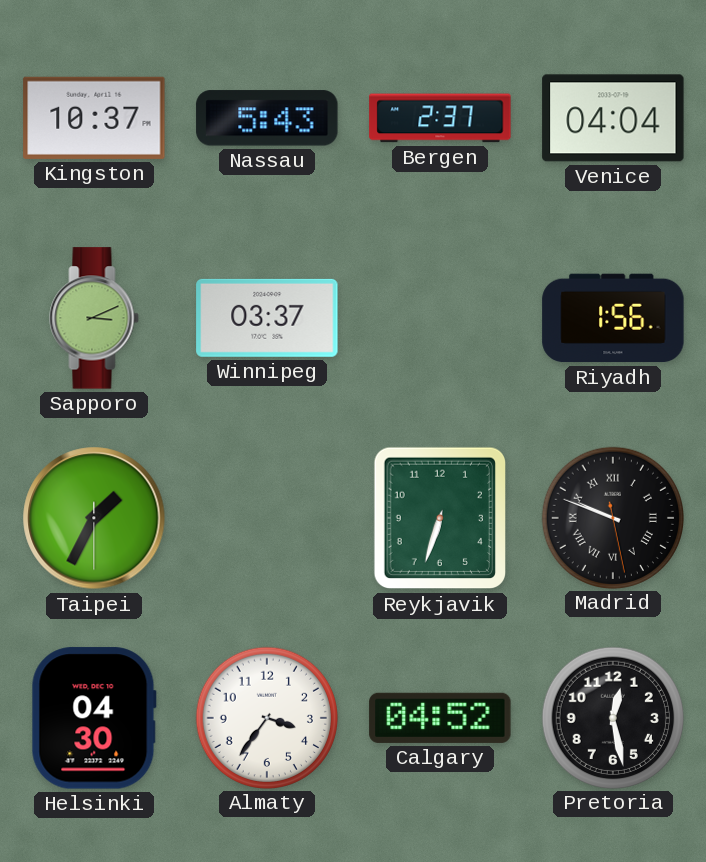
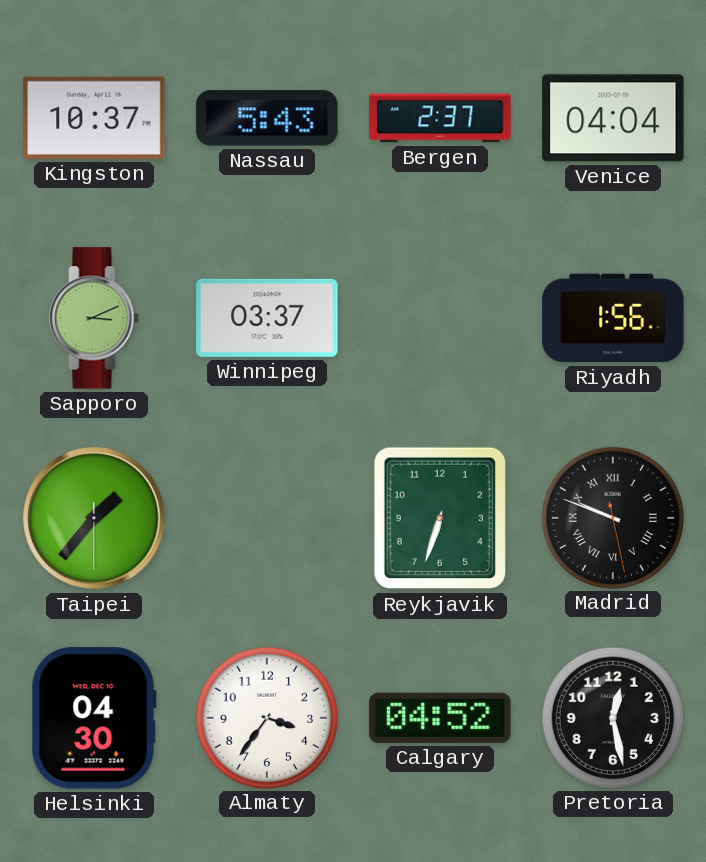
Taipei: 1:34 -> 1:36
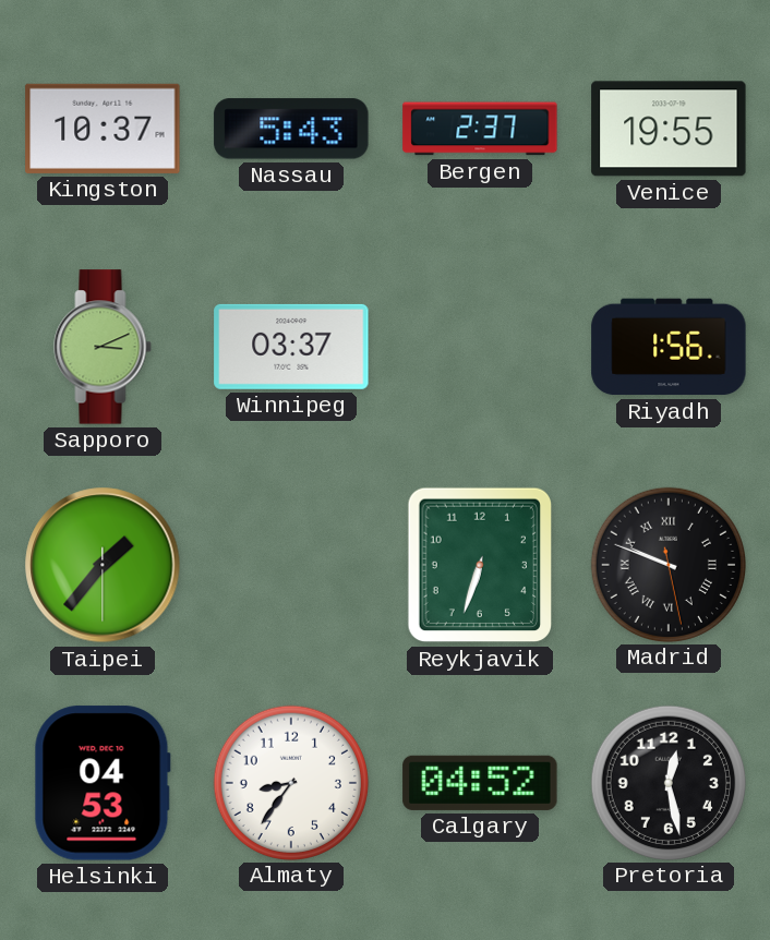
Venice: 04:04 -> 19:55
Helsinki: 04:30 -> 04:53
Almaty: 3:36 -> 8:36
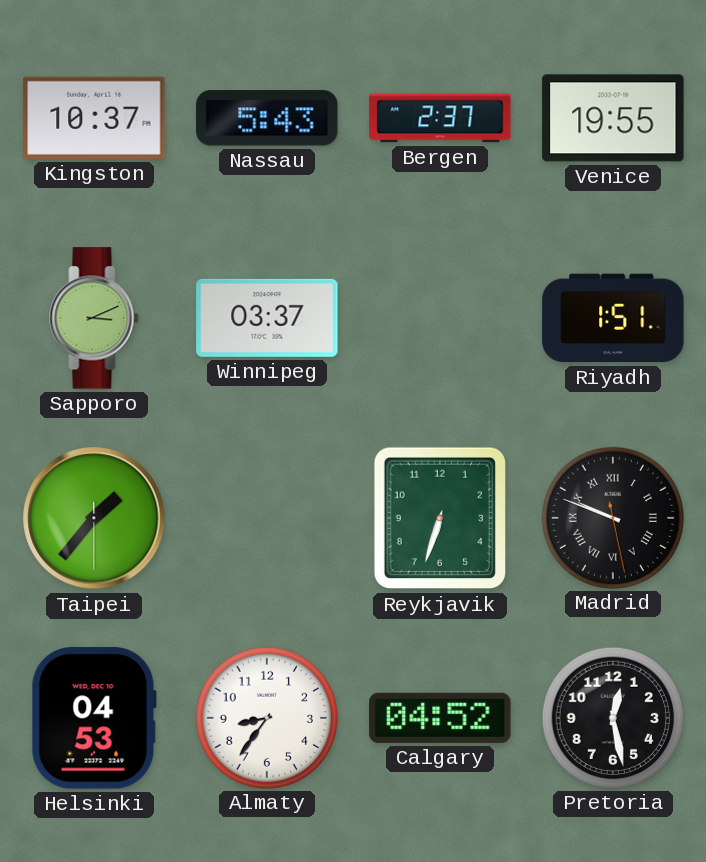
Riyadh: 1:56 -> 1:51
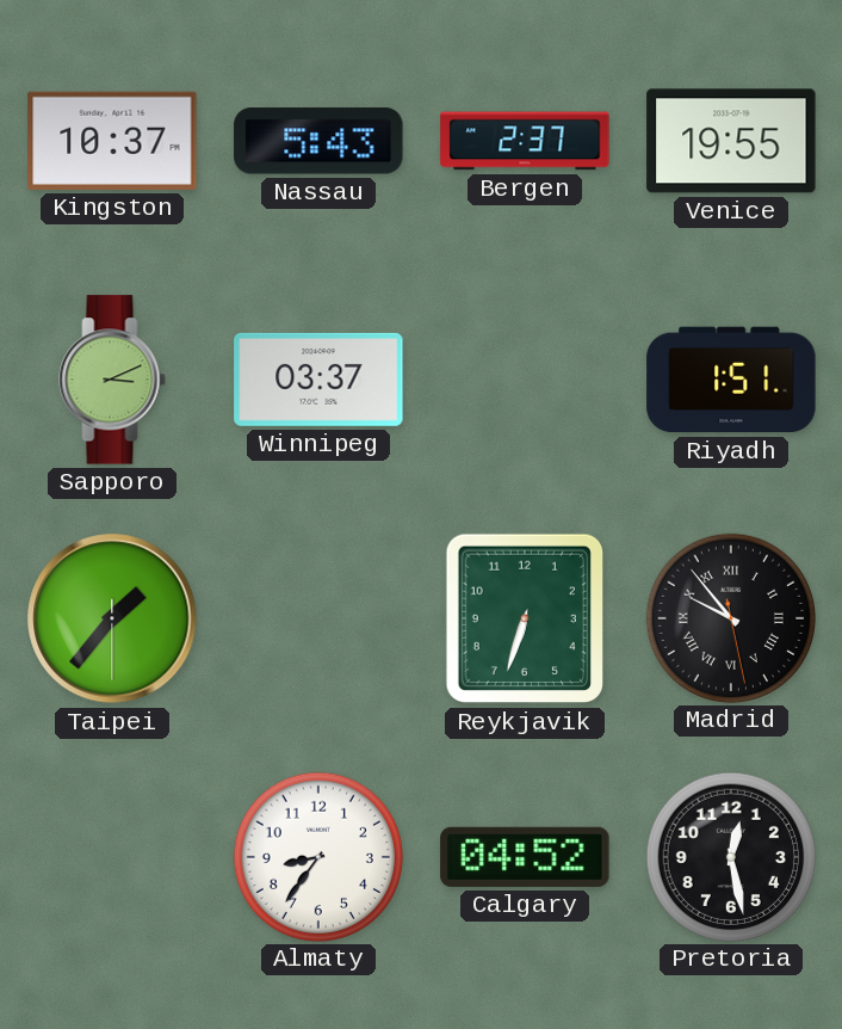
Madrid: 9:48 -> 9:53
Helsinki: 04:53 -> none
